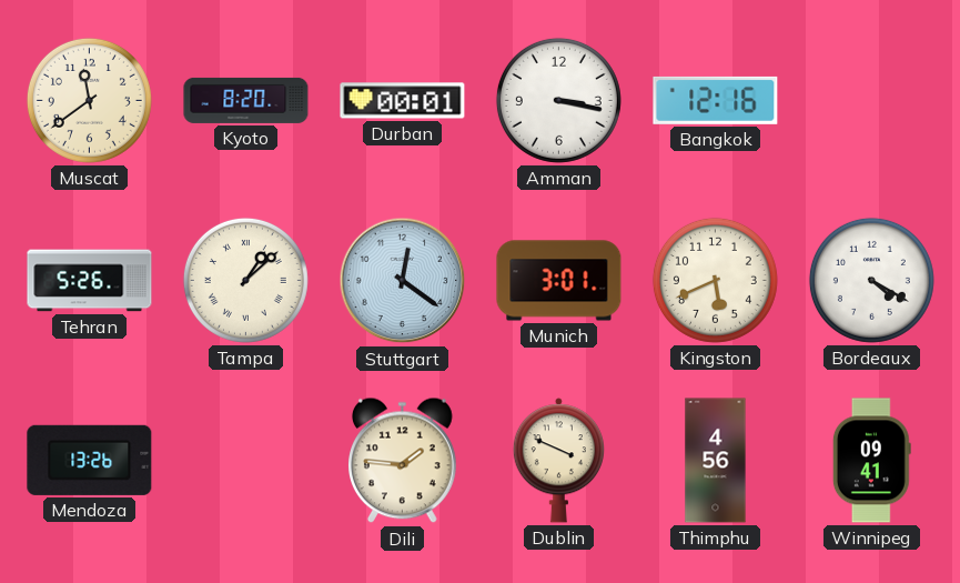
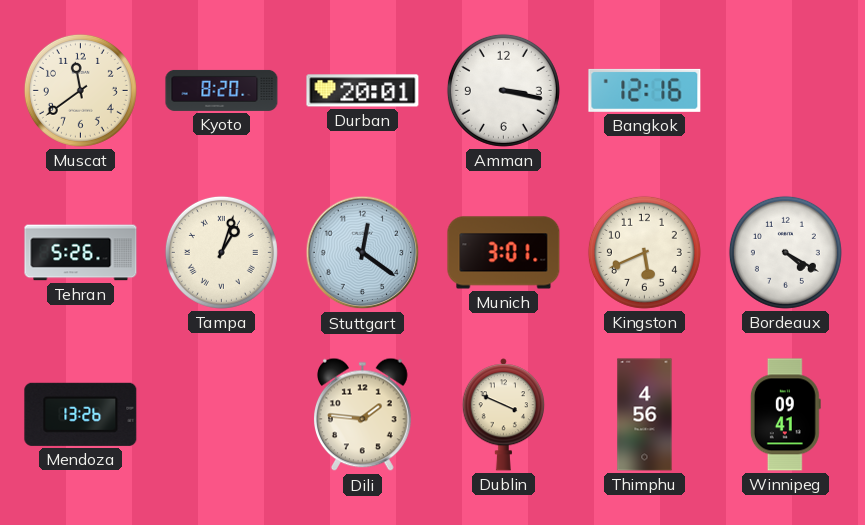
Durban: 00:01 -> 20:01
Tampa: 1:08 -> 1:03
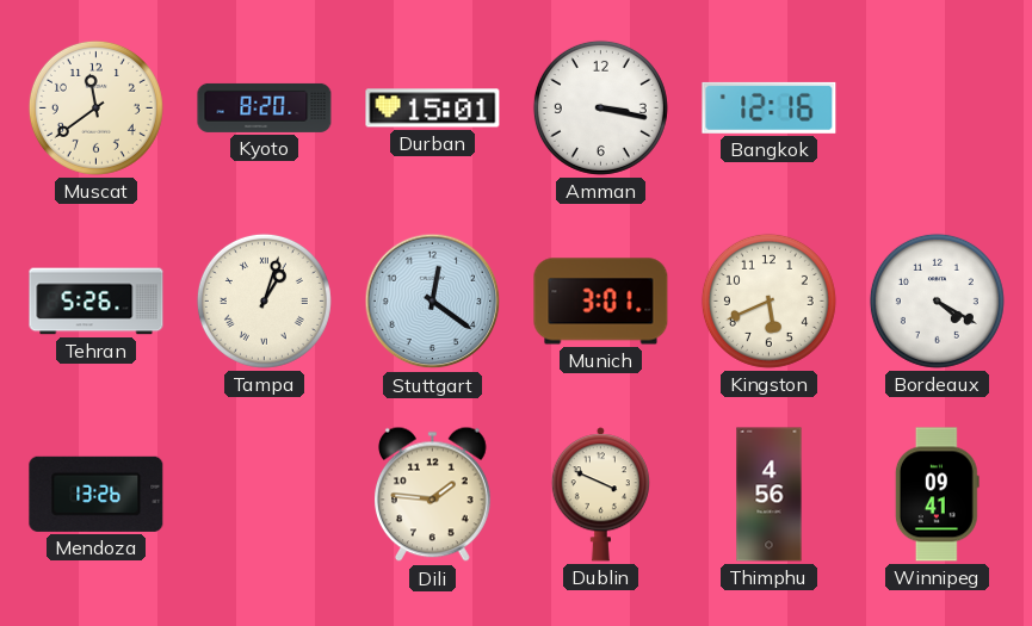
Durban: 20:01 -> 15:01
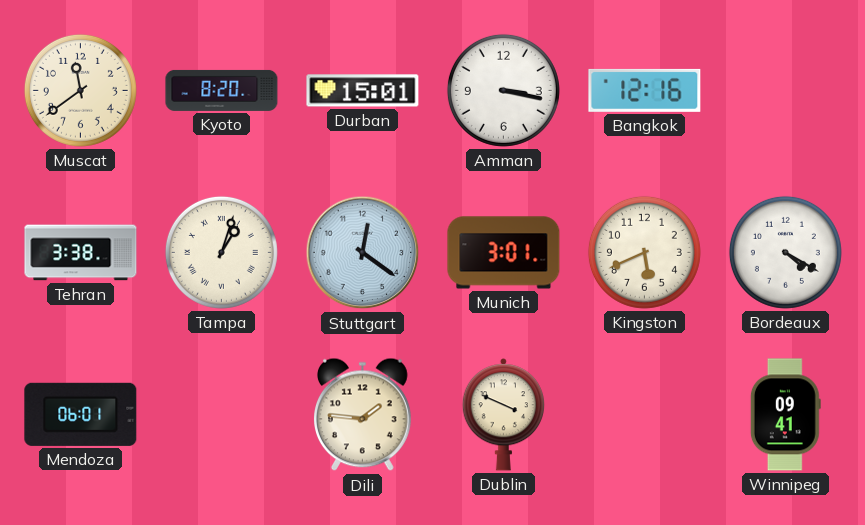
Tehran: 5:26 -> 3:38
Mendoza: 13:26 -> 06:01
Thimphu: 4:56 -> none
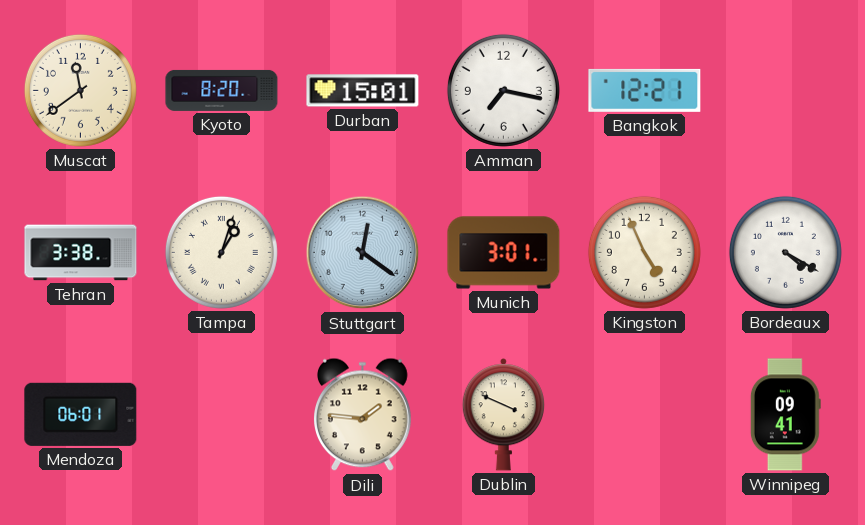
Amman: 3:17 -> 7:17
Bangkok: 12:16 -> 12:21
Kingston: 5:41 -> 4:56
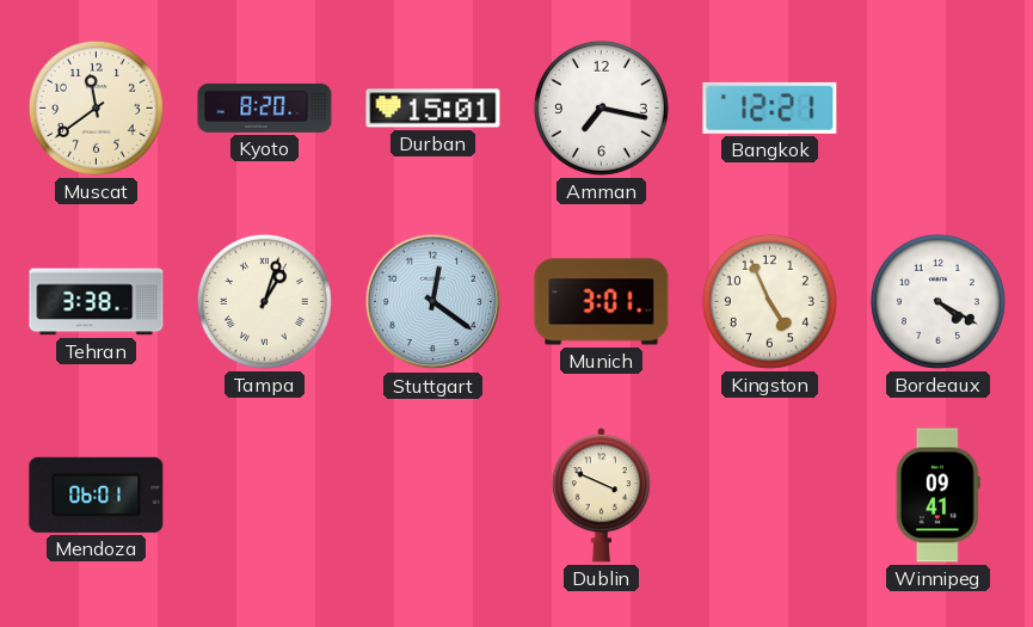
Dili: 1:46 -> none
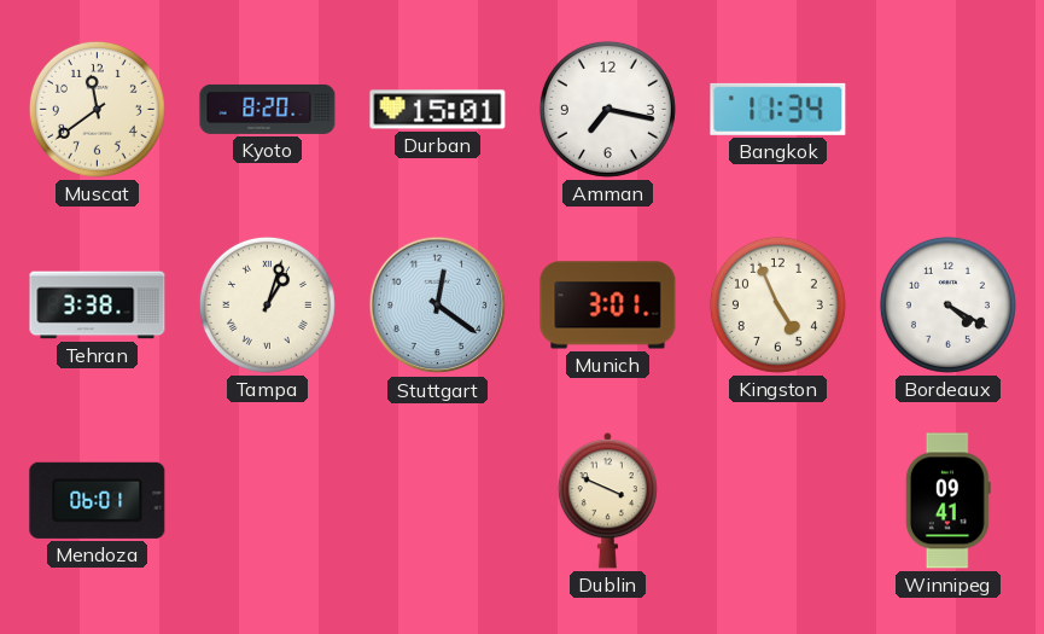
Bangkok: 12:21 -> 11:34
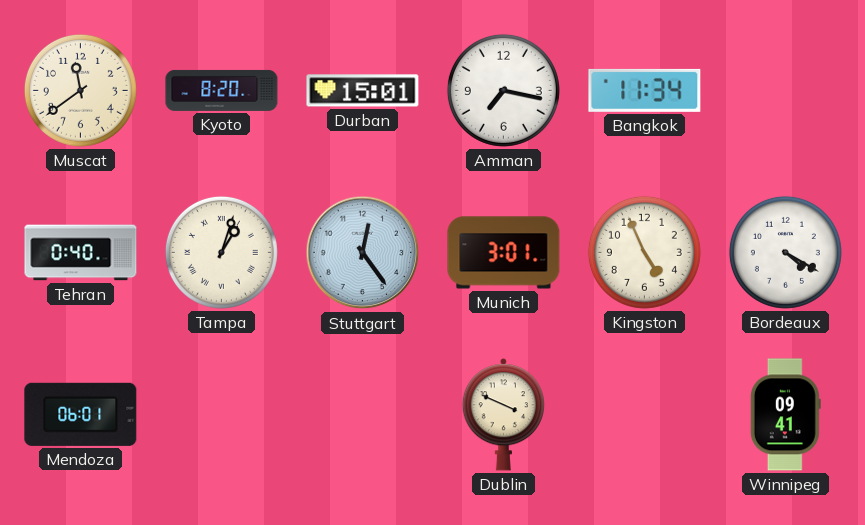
Tehran: 3:38 -> 0:40
Stuttgart: 12:21 -> 12:24
